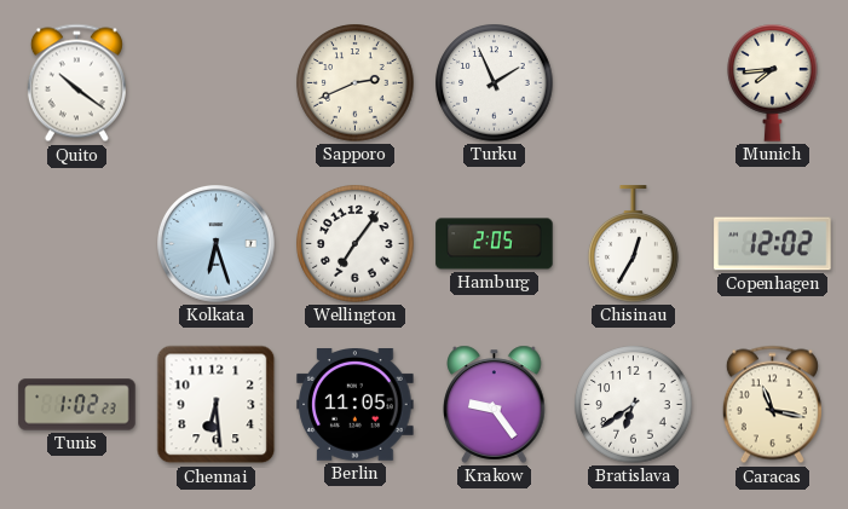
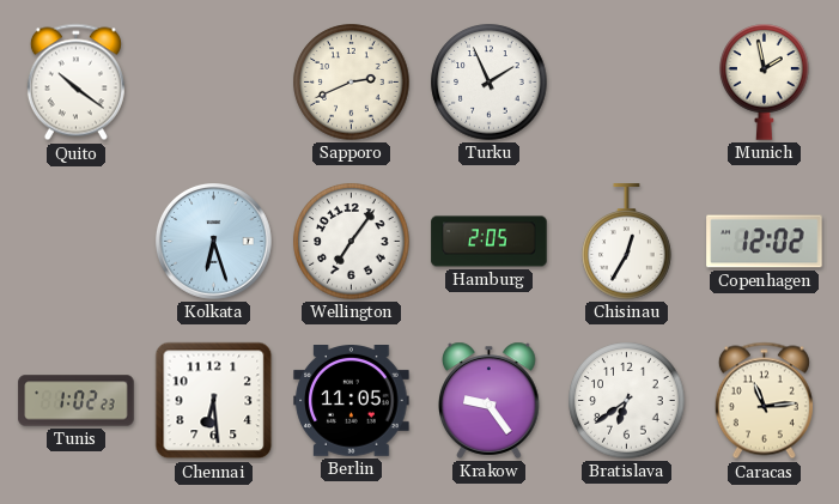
Munich: 7:44 -> 1:58
Caracas: 11:17 -> 11:14
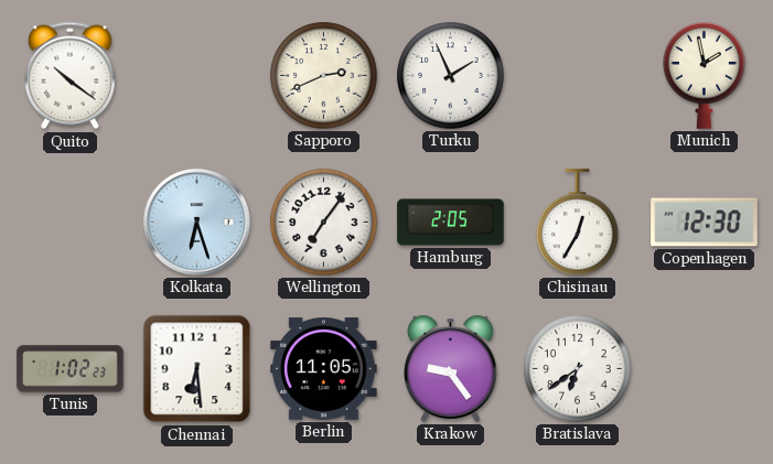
Copenhagen: 12:02 -> 12:30
Caracas: 11:14 -> none
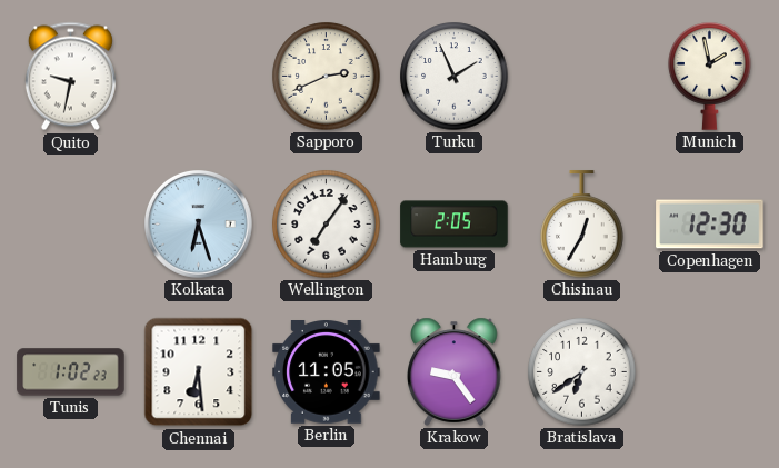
Quito: 10:21 -> 9:32
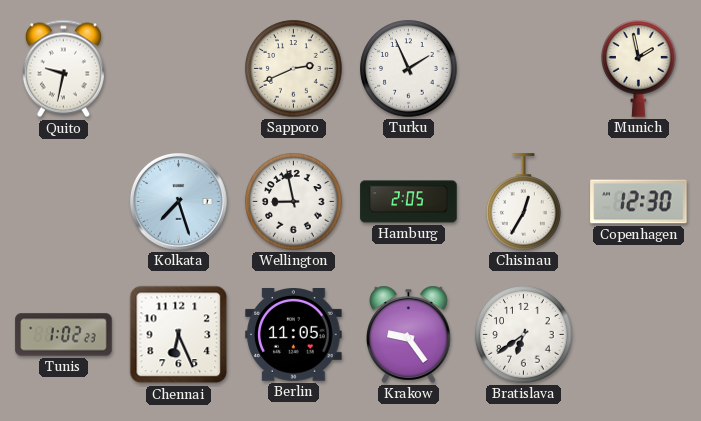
Kolkata: 6:27 -> 7:27
Wellington: 7:06 -> 8:58
Chennai: 6:29 -> 6:26
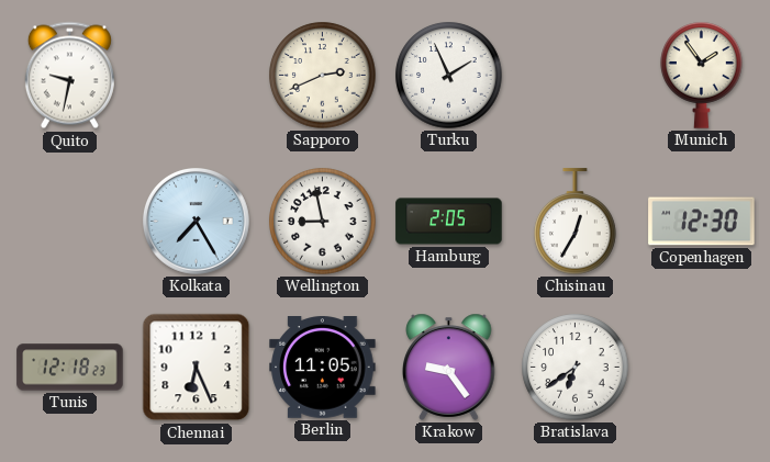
Munich: 1:58 -> 1:54
Kolkata: 7:27 -> 7:25
Tunis: 1:02 -> 12:18
